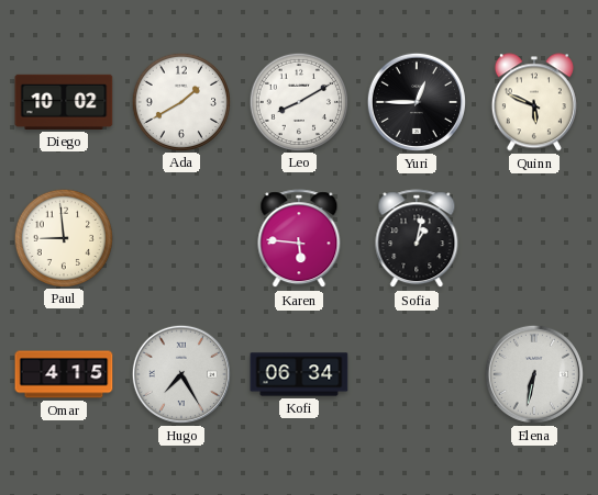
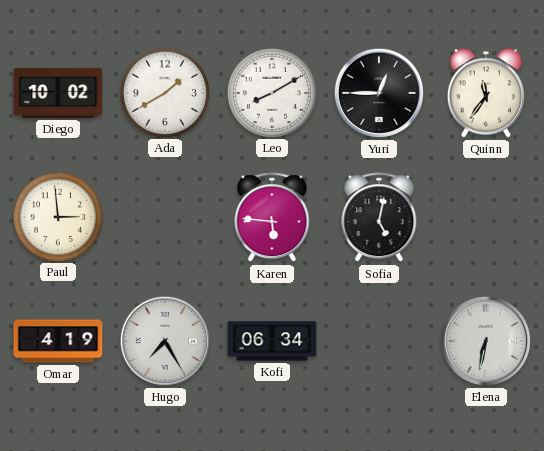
Quinn: 5:49 -> 11:36
Paul: 8:59 -> 2:59
Sofia: 1:02 -> 5:02
Omar: 4:15 -> 4:19
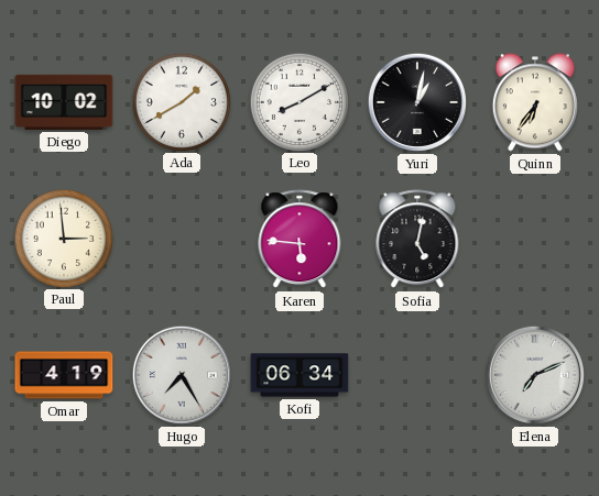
Yuri: 12:45 -> 1:02
Quinn: 11:36 -> 6:36
Elena: 6:32 -> 7:11
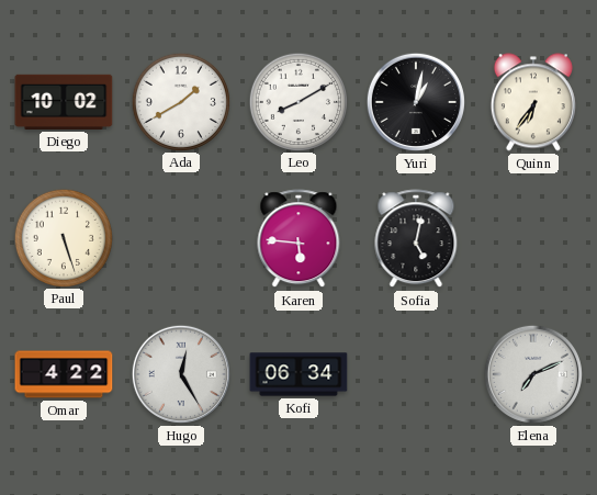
Paul: 2:59 -> 5:27
Omar: 4:19 -> 4:22
Hugo: 7:25 -> 12:25
